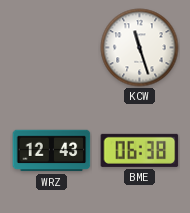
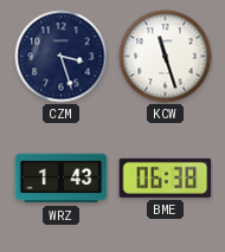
CZM: none -> 3:27
WRZ: 12:43 -> 1:43
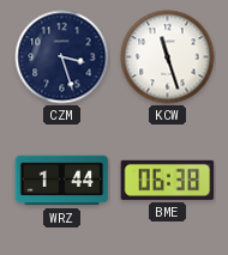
WRZ: 1:43 -> 1:44
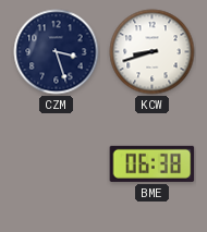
KCW: 11:27 -> 8:42
WRZ: 1:44 -> none
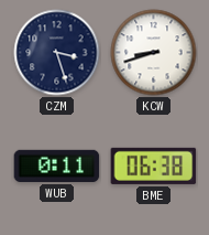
WUB: none -> 0:11
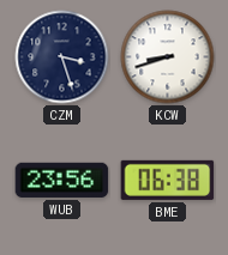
WUB: 0:11 -> 23:56
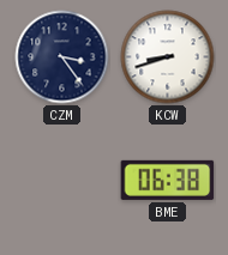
CZM: 3:27 -> 3:24
WUB: 23:56 -> none
